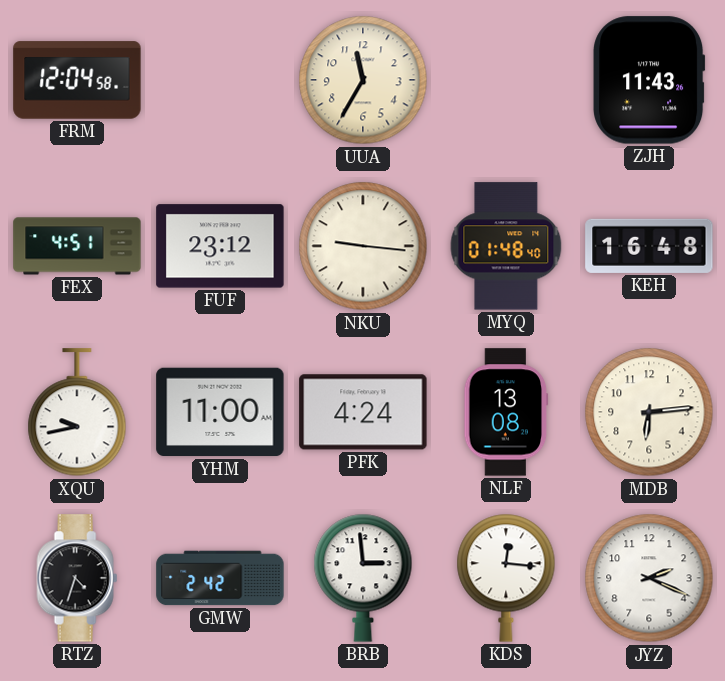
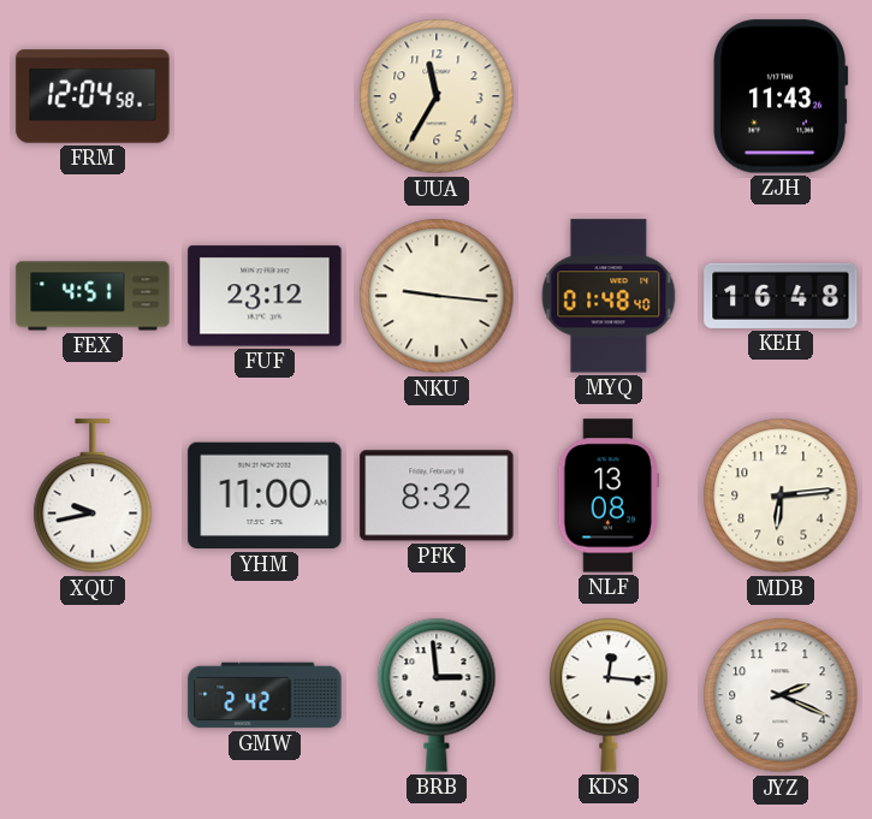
PFK: 4:24 -> 8:32
RTZ: 4:33 -> none
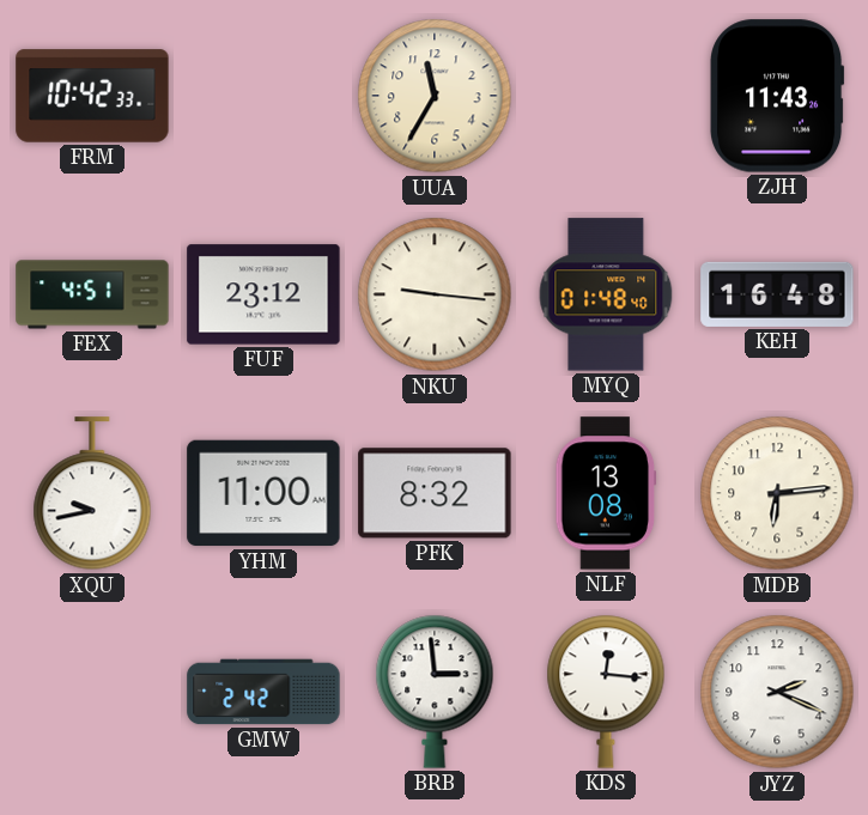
FRM: 12:04 -> 10:42
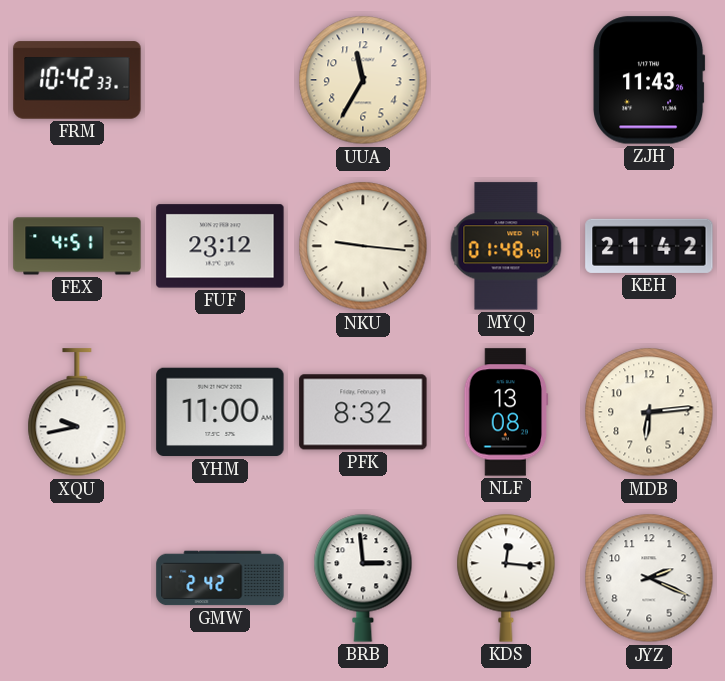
KEH: 16:48 -> 21:42
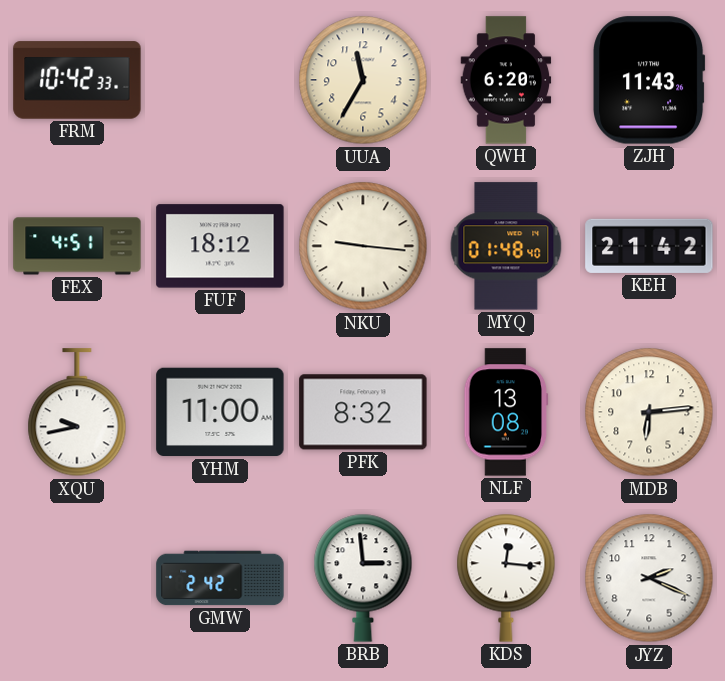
QWH: none -> 6:20
FUF: 23:12 -> 18:12
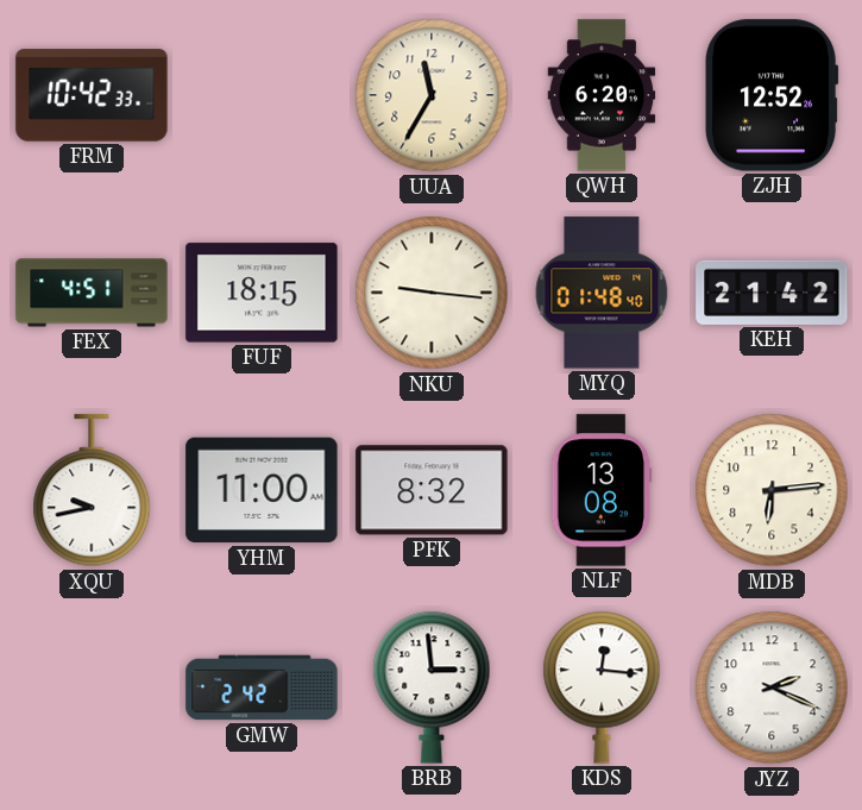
ZJH: 11:43 -> 12:52
FUF: 18:12 -> 18:15
